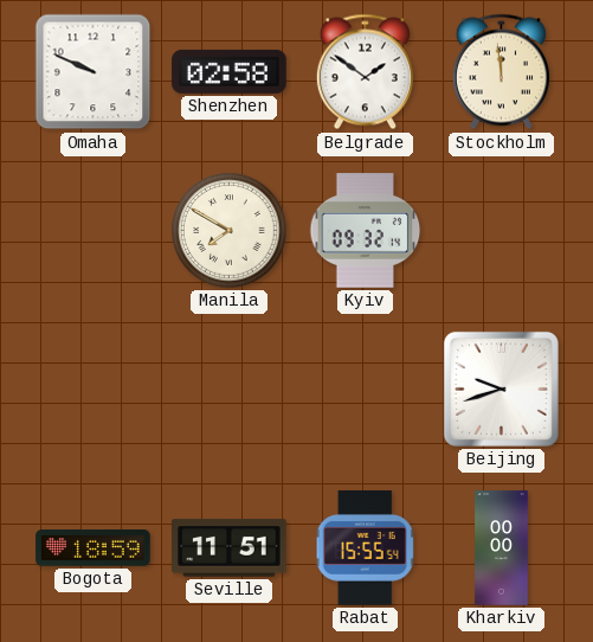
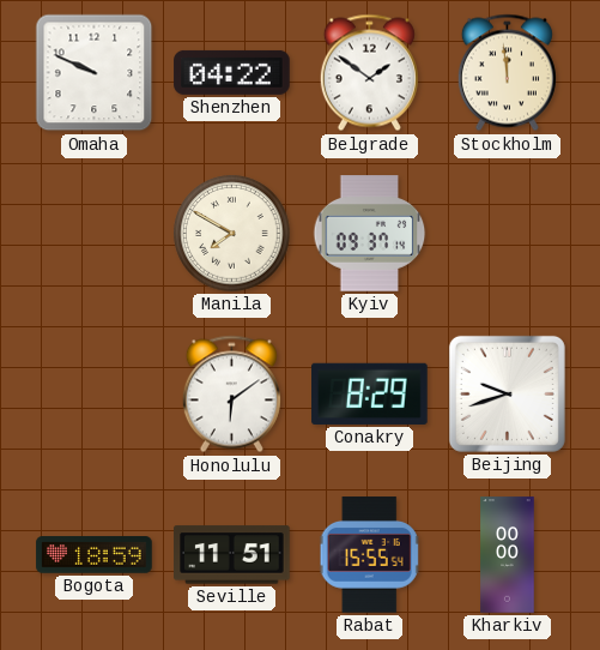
Shenzhen: 02:58 -> 04:22
Kyiv: 09:32 -> 09:37
Honolulu: none -> 6:09
Conakry: none -> 8:29
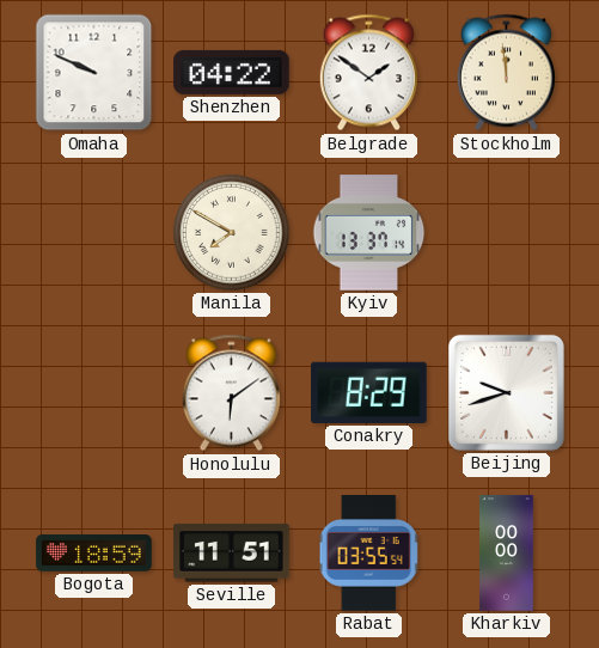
Kyiv: 09:37 -> 13:37
Rabat: 15:55 -> 03:55
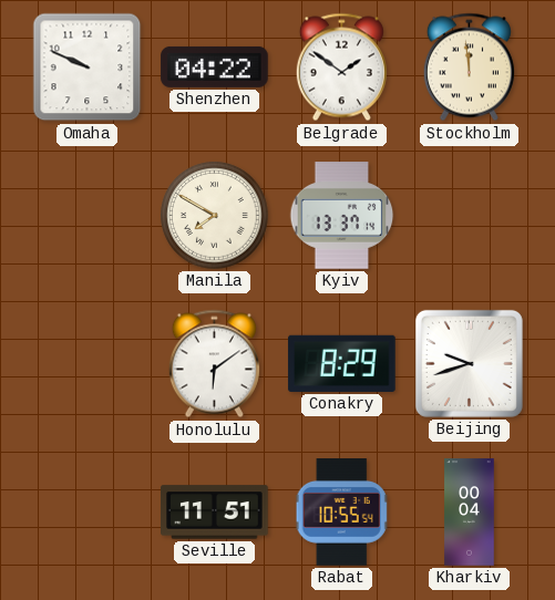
Bogota: 18:59 -> none
Rabat: 03:55 -> 10:55
Kharkiv: 00:00 -> 00:04
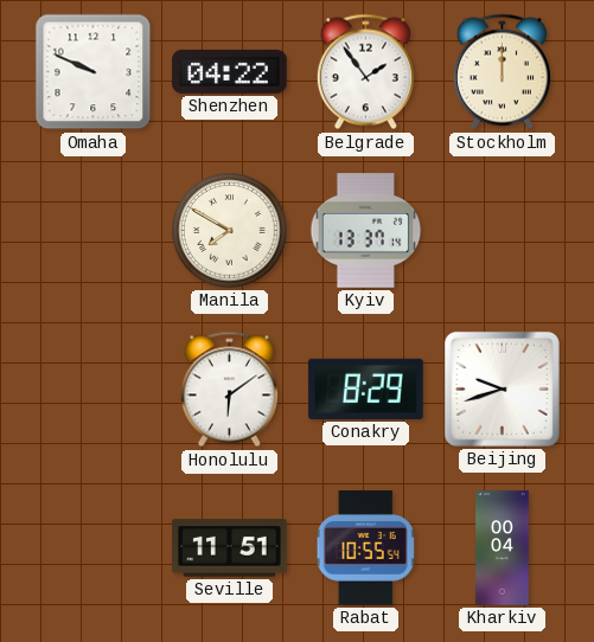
Belgrade: 1:51 -> 1:54
Stockholm: 11:59 -> 12:00
